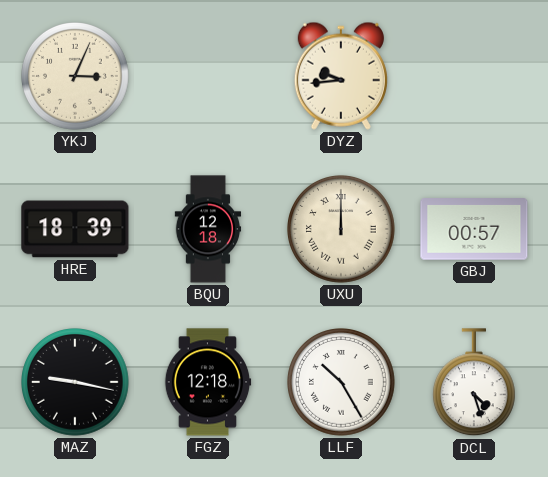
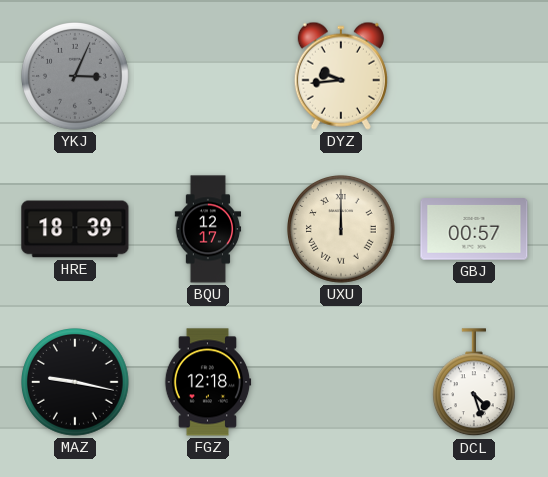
YKJ dial: cream -> grey
BQU: 12:18 -> 12:17
LLF: 10:25 -> none
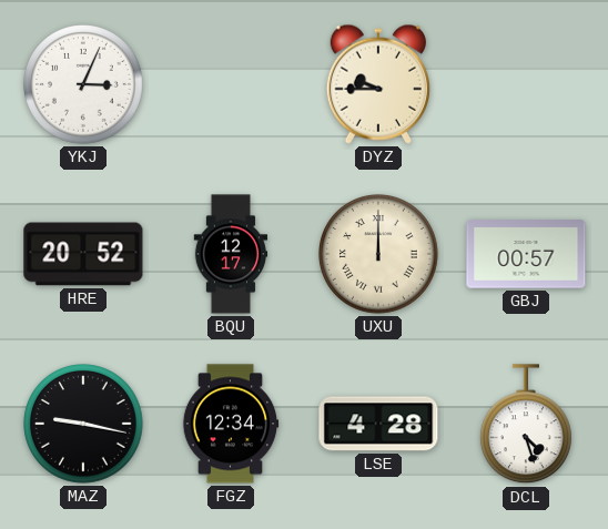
YKJ dial: grey -> white
DYZ: 9:44 -> 9:45
HRE: 18:39 -> 20:52
FGZ: 12:18 -> 12:34
LSE: none -> 4:28
